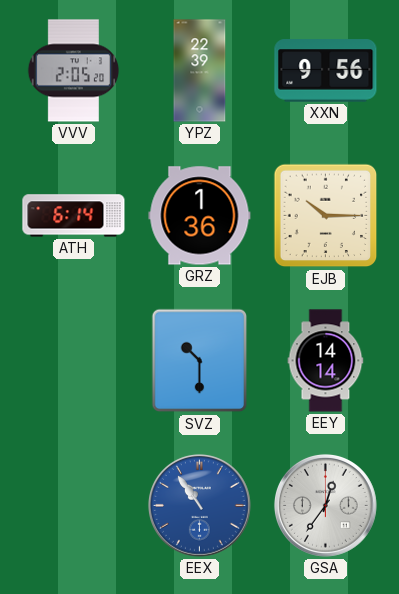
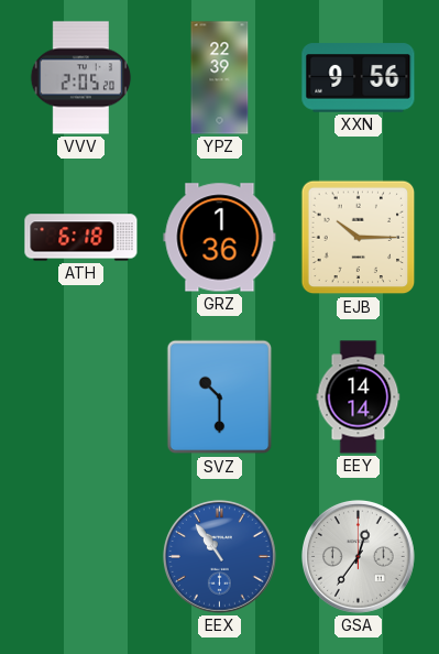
ATH: 6:14 -> 6:18
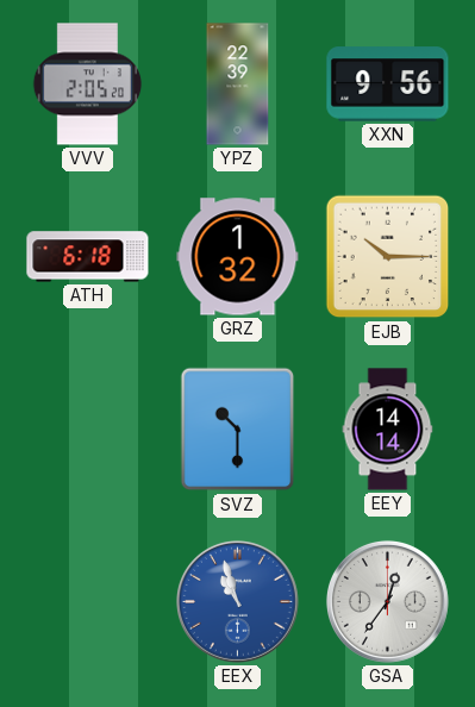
GRZ: 1:36 -> 1:32
EEX: 10:54 -> 10:57
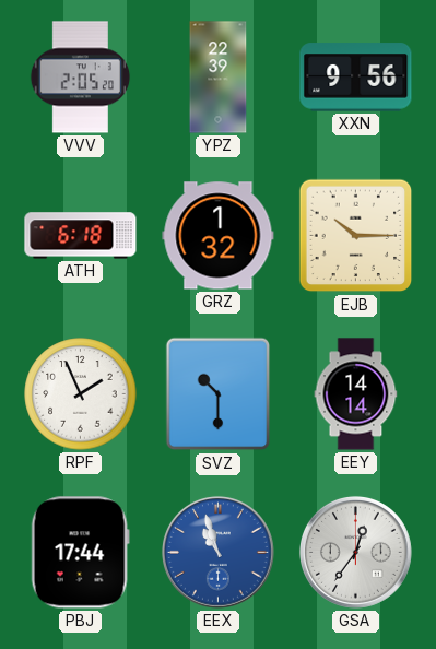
RPF: none -> 1:56
PBJ: none -> 17:44
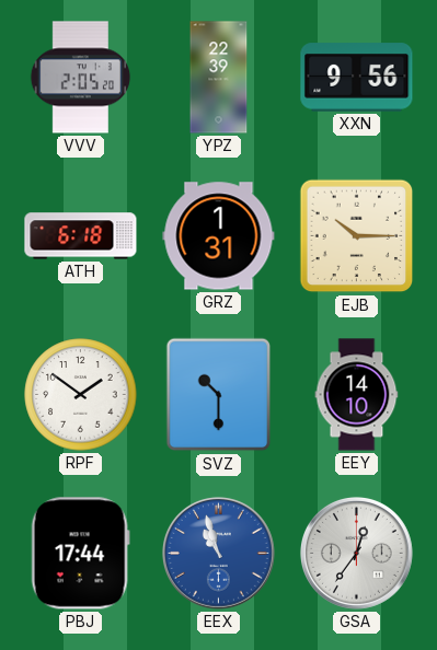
GRZ: 1:32 -> 1:31
RPF: 1:56 -> 1:51
EEY: 14:14 -> 14:10
